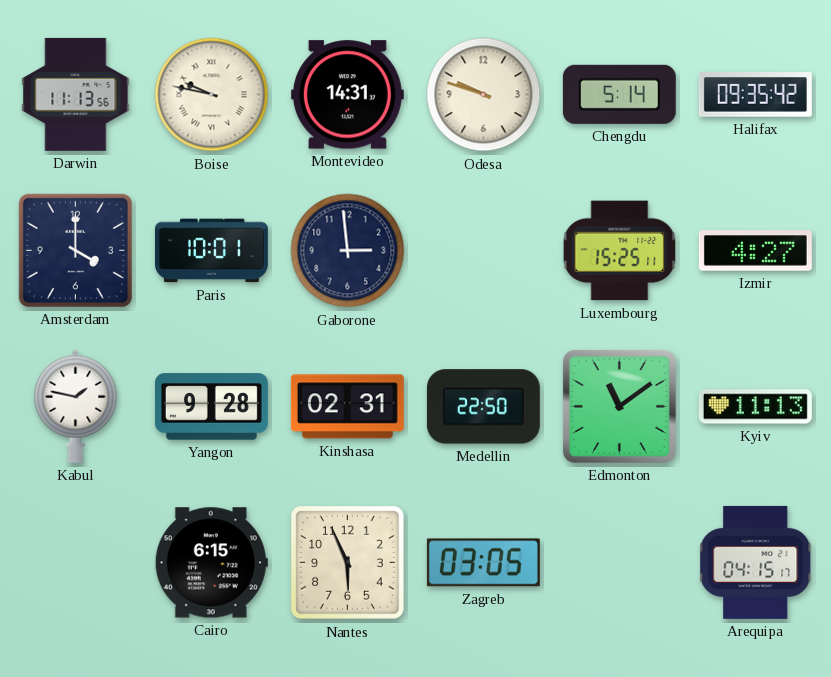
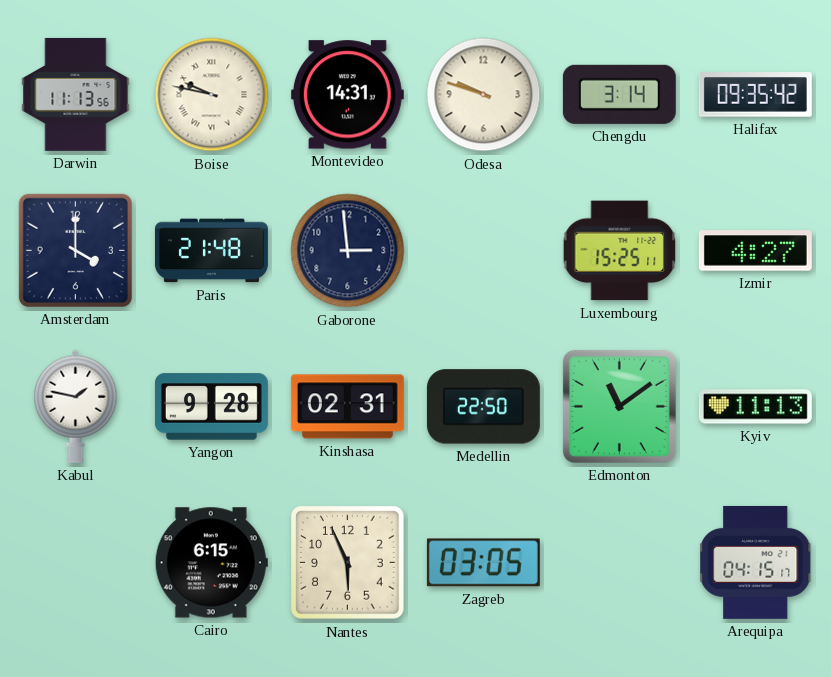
Chengdu: 5:14 -> 3:14
Paris: 10:01 -> 21:48
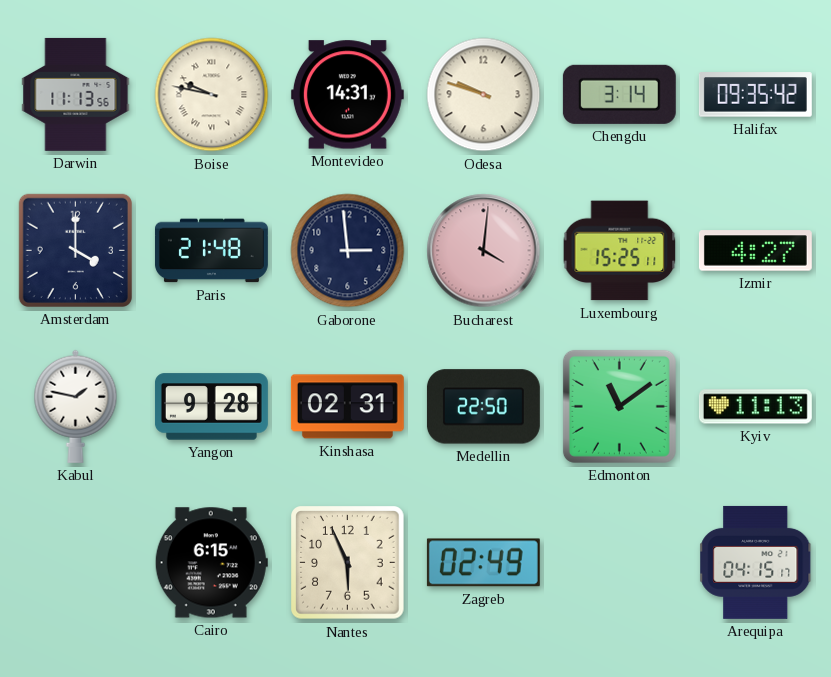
Bucharest: none -> 4:01
Zagreb: 03:05 -> 02:49
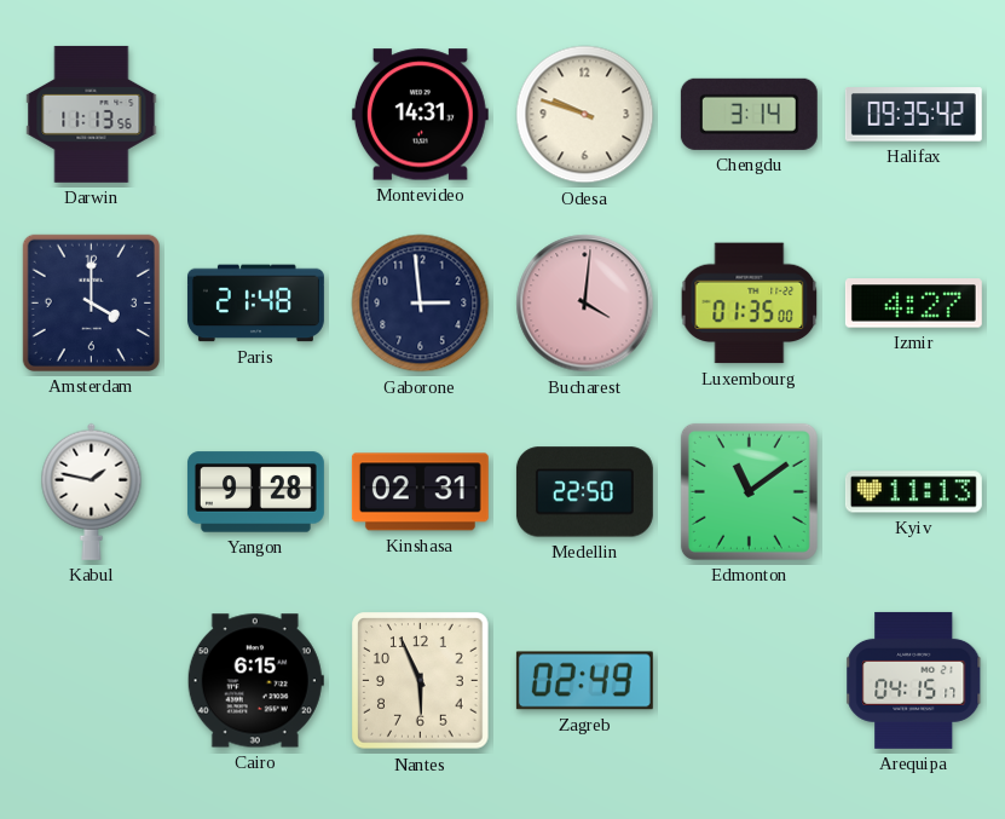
Boise: 9:47 -> none
Luxembourg: 15:25 -> 01:35
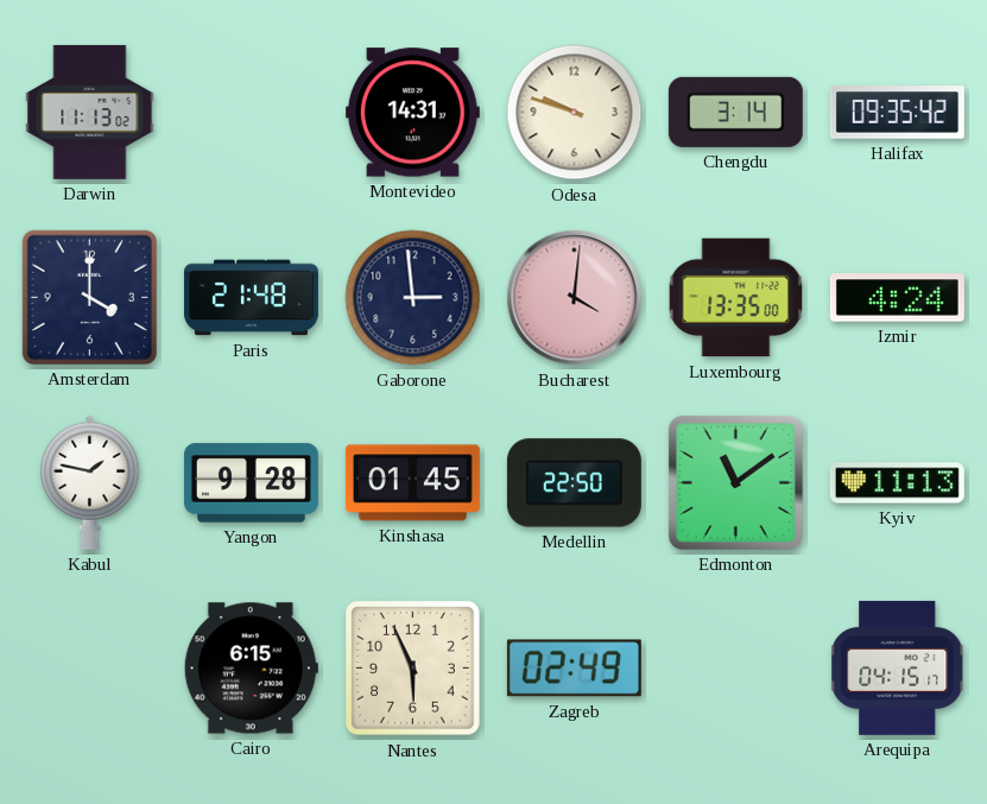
Darwin: 11:13:56 -> 11:13:02
Luxembourg: 01:35 -> 13:35
Izmir: 4:27 -> 4:24
Kinshasa: 02:31 -> 01:45
